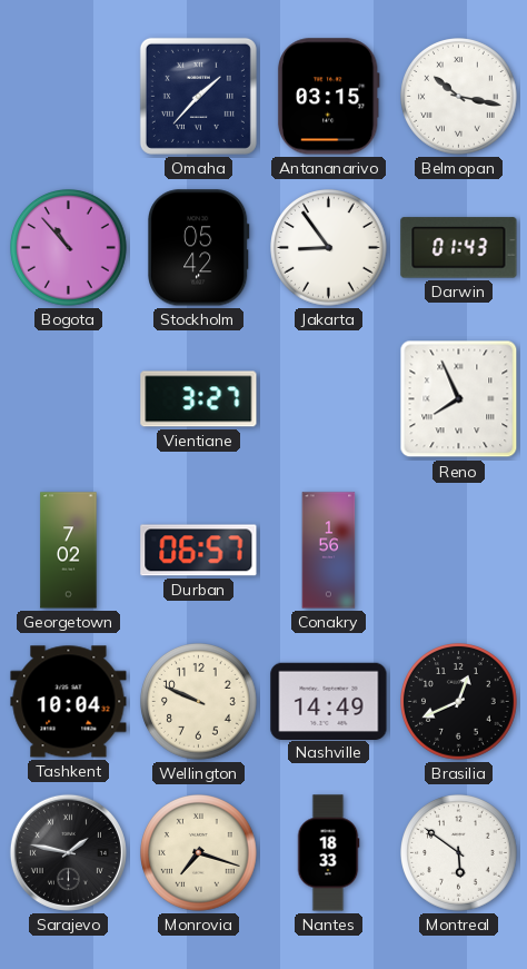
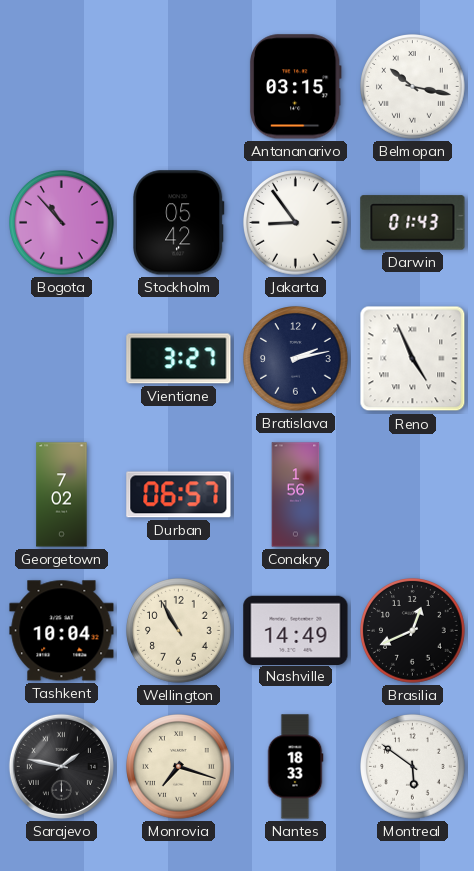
Omaha: 1:37 -> none
Bratislava: none -> 2:13
Reno: 7:56 -> 4:56
Wellington: 9:49 -> 10:55
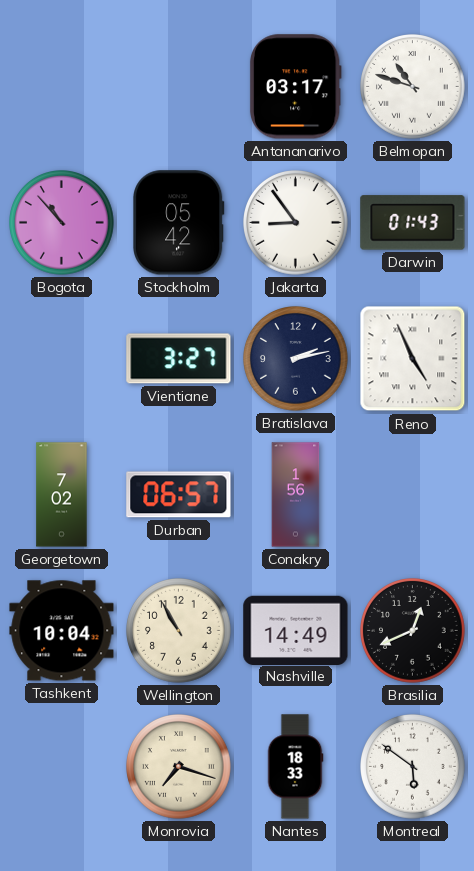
Antananarivo: 03:15 -> 03:17
Belmopan: 10:17 -> 10:48
Sarajevo: 1:47 -> none
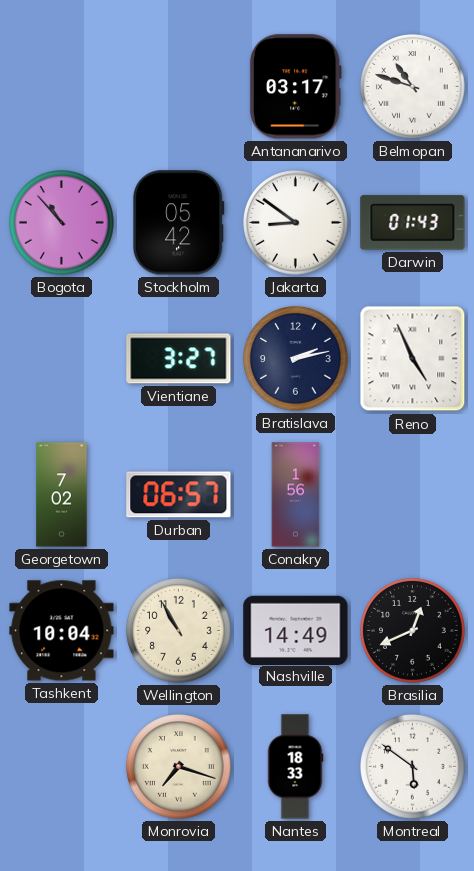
Jakarta: 8:54 -> 8:51
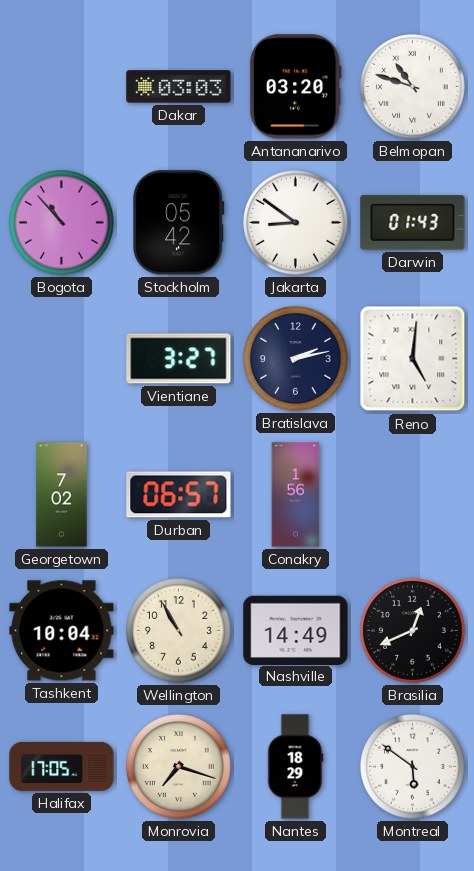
Dakar: none -> 03:03
Antananarivo: 03:17 -> 03:20
Reno: 4:56 -> 5:01
Halifax: none -> 17:05
Nantes: 18:33 -> 18:29
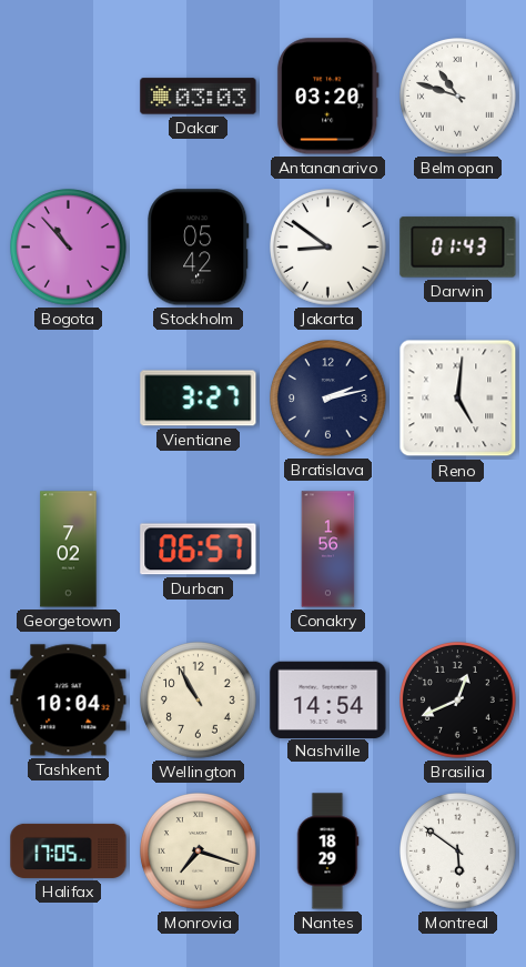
Nashville: 14:49 -> 14:54
